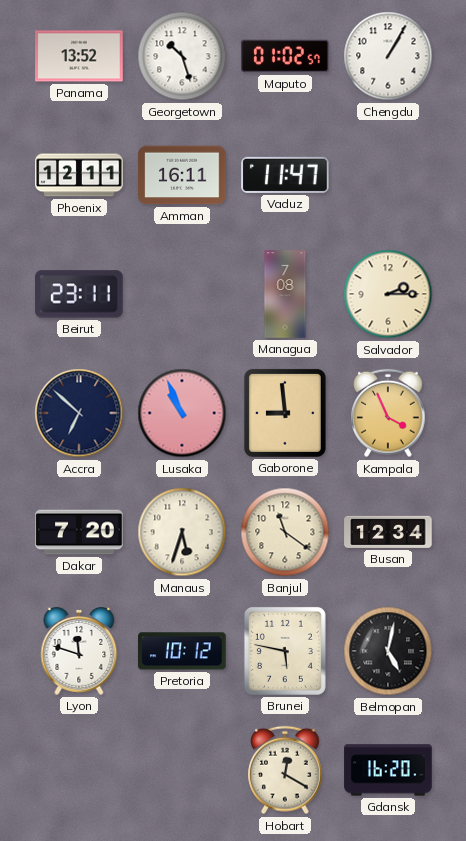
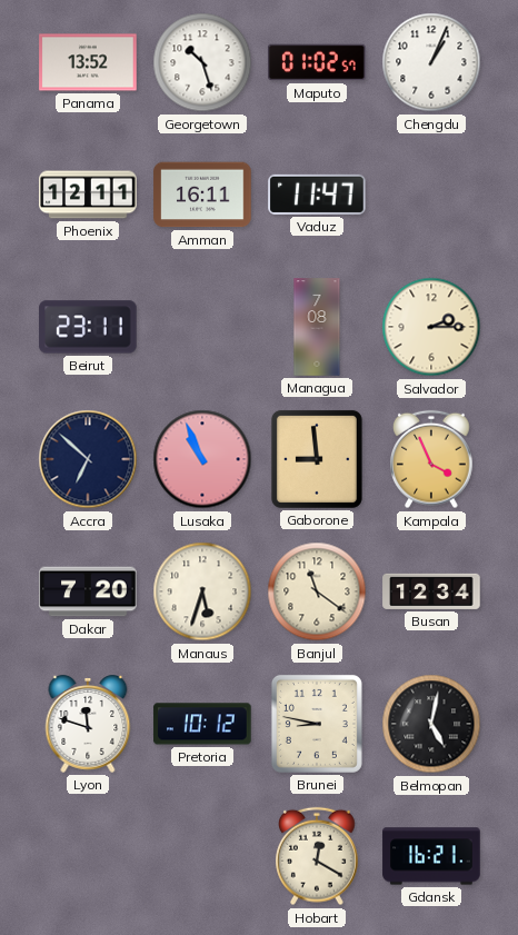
Chengdu: 1:05 -> 1:04
Brunei: 5:47 -> 8:47
Gdansk: 16:20 -> 16:21
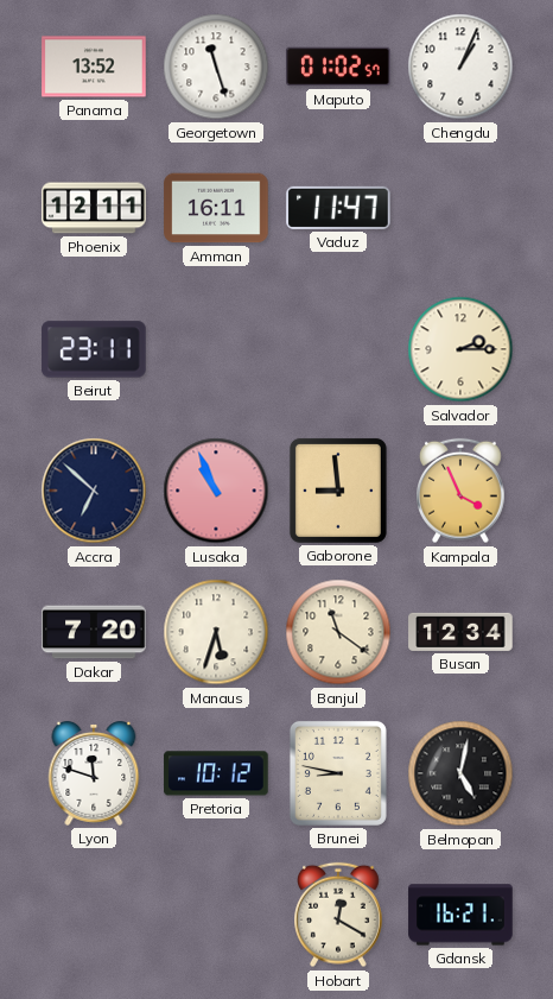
Georgetown: 10:27 -> 11:27
Managua: 7:08 -> none
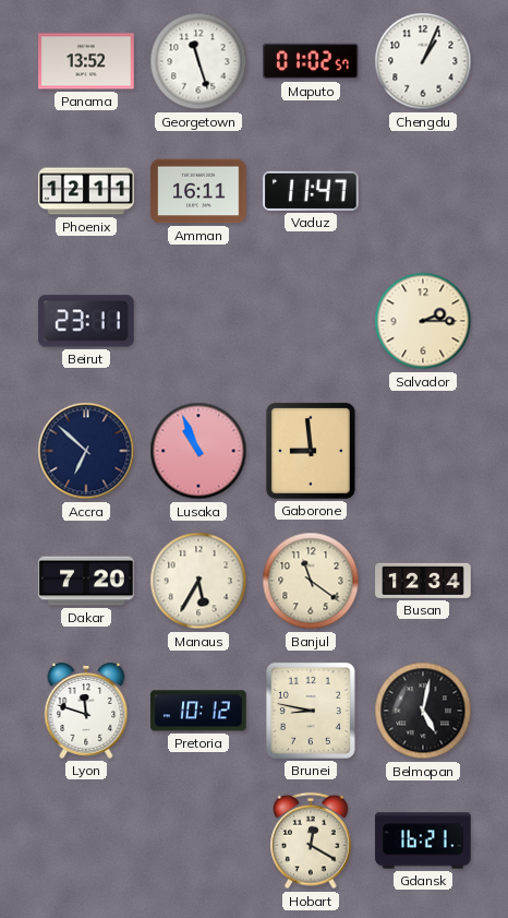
Kampala: 3:56 -> none
Manaus: 5:33 -> 5:35
